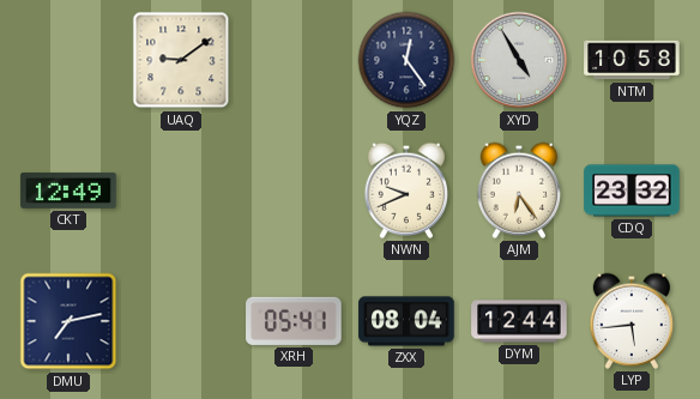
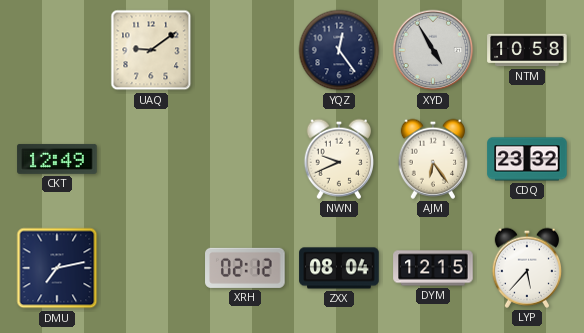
XRH: 05:41 -> 02:12
DYM: 12:44 -> 12:15
LYP: 5:44 -> 5:37
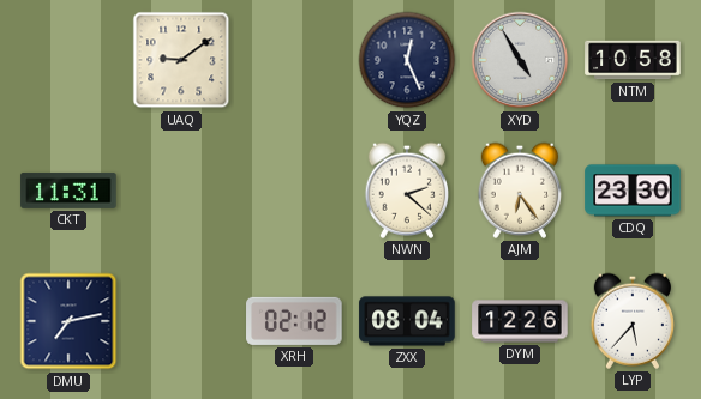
YQZ: 12:24 -> 12:26
CKT: 12:49 -> 11:31
NWN: 9:41 -> 2:22
CDQ: 23:32 -> 23:30
DYM: 12:15 -> 12:26
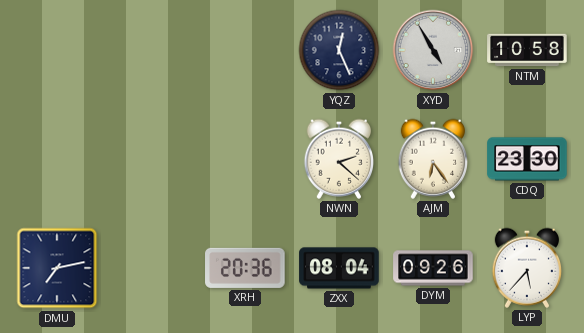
UAQ: 9:09 -> none
CKT: 11:31 -> none
XRH: 02:12 -> 20:36
DYM: 12:26 -> 09:26
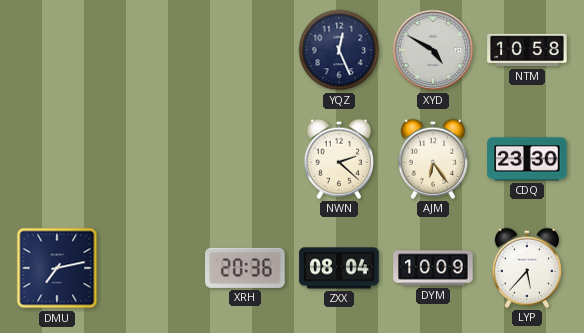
XYD: 4:55 -> 4:50
DYM: 09:26 -> 10:09
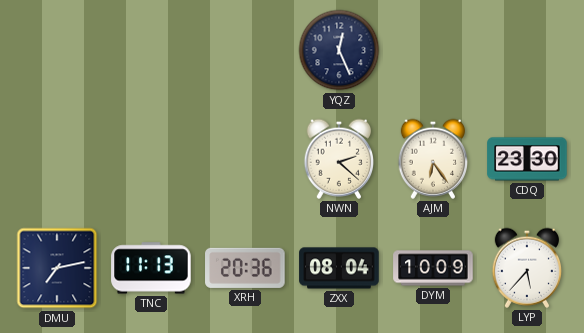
XYD: 4:50 -> none
NTM: 10:58 -> none
TNC: none -> 11:13
